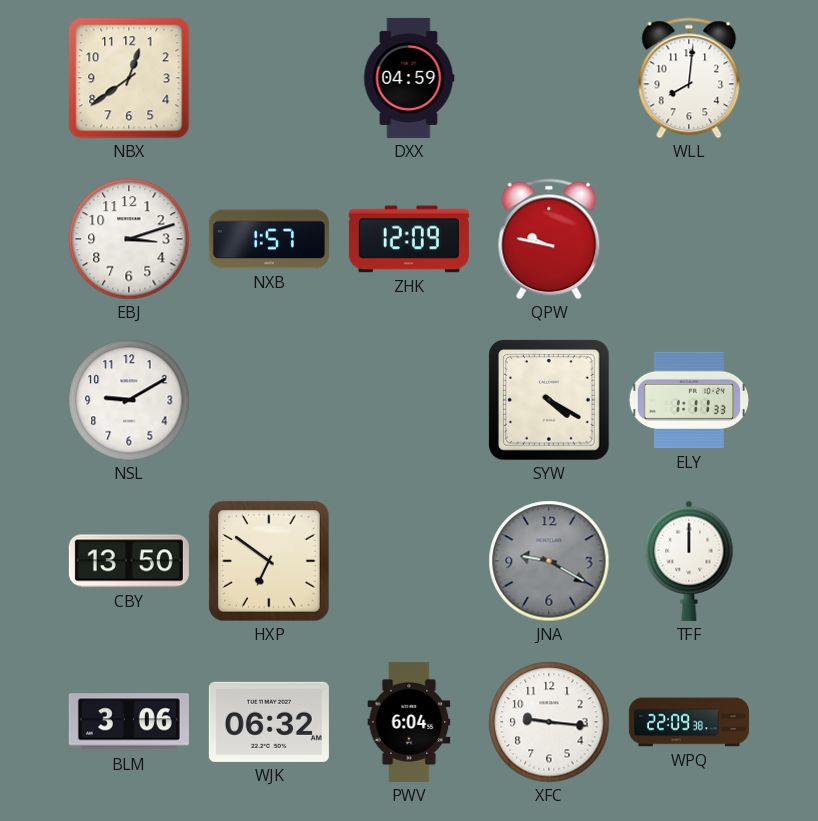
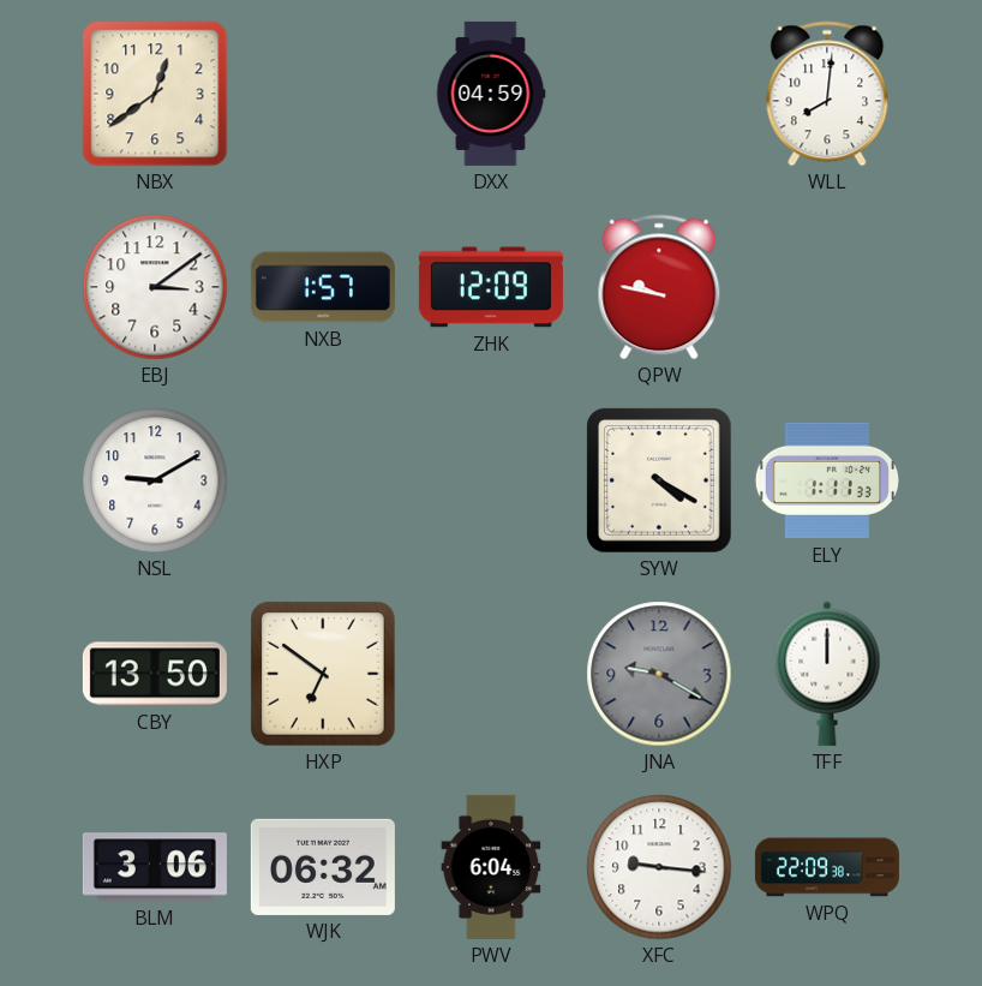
EBJ: 3:12 -> 3:09
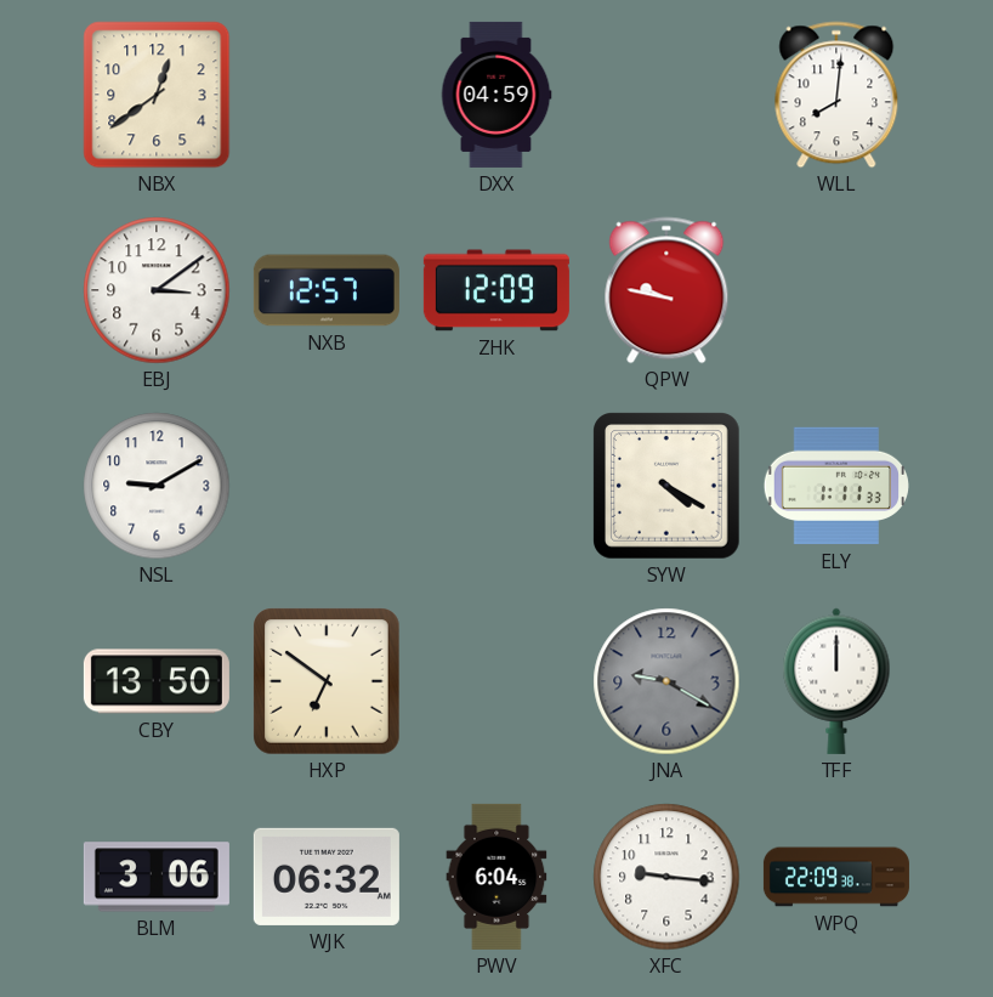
NXB: 1:57 -> 12:57
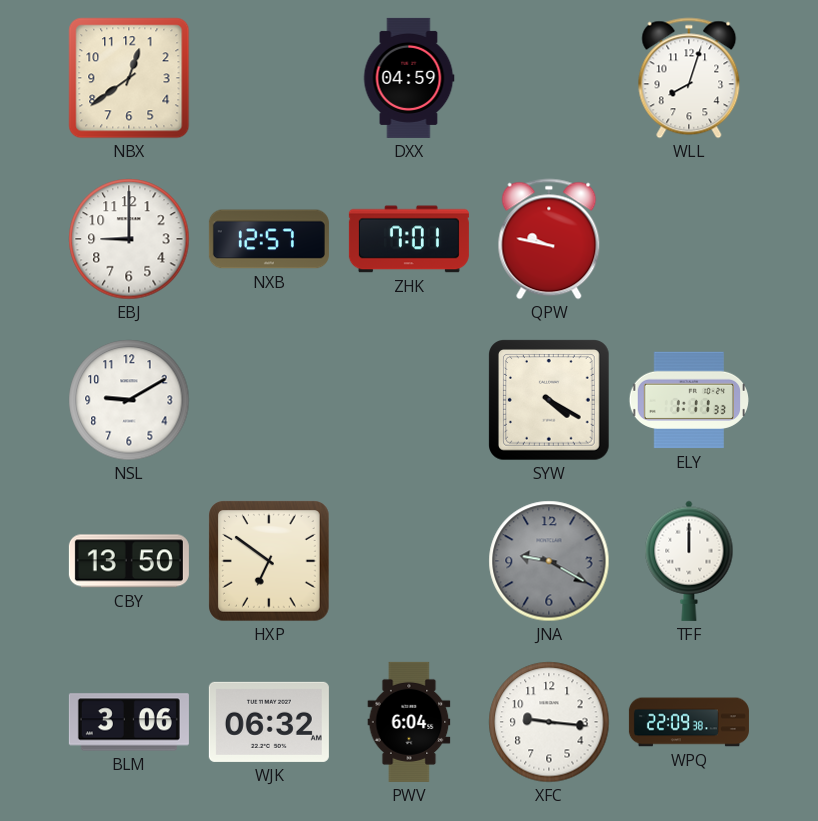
WLL: 8:01 -> 8:03
EBJ: 3:09 -> 9:00
ZHK: 12:09 -> 7:01
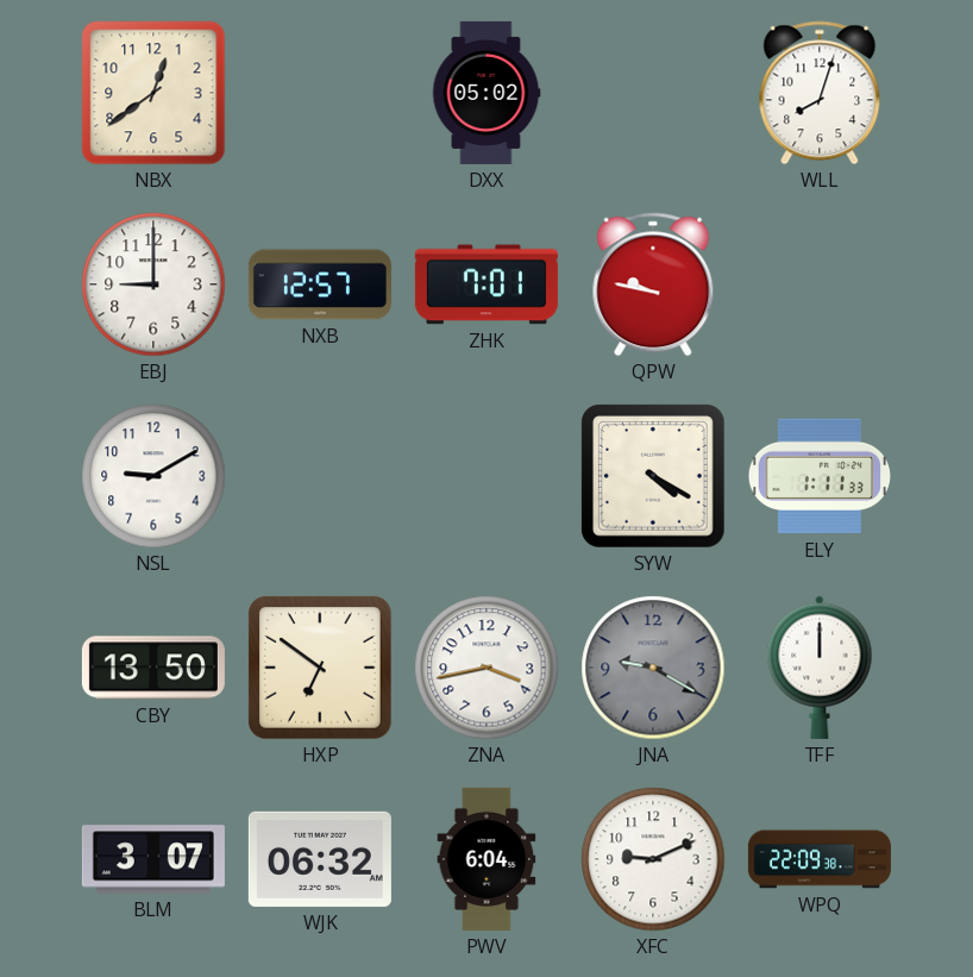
DXX: 04:59 -> 05:02
ZNA: none -> 3:43
BLM: 3:06 -> 3:07
XFC: 9:16 -> 9:11
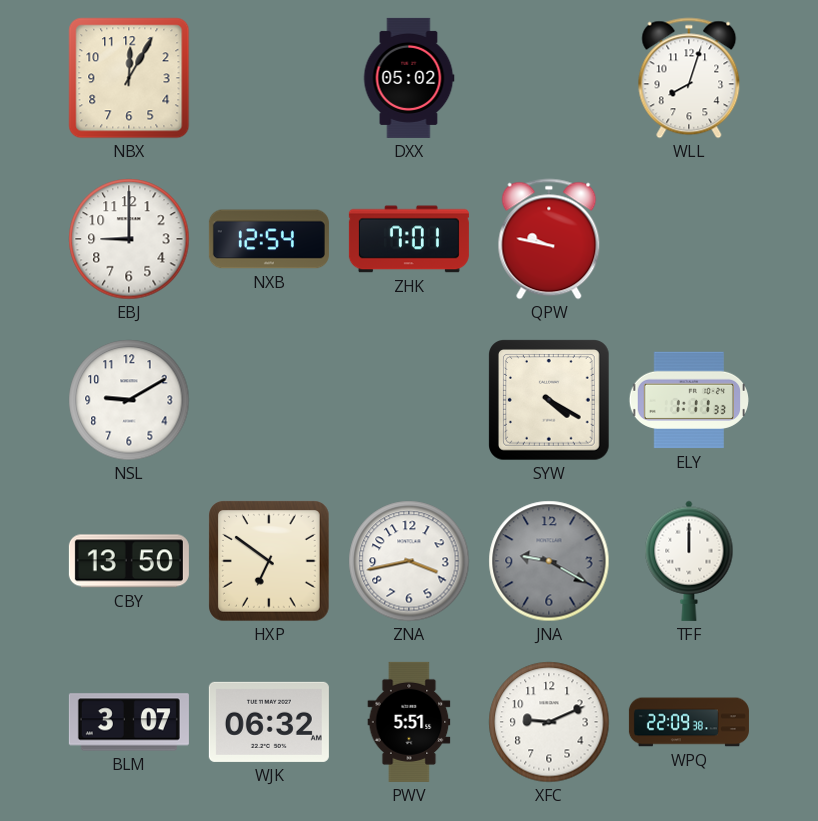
NBX: 12:39 -> 12:05
NXB: 12:57 -> 12:54
PWV: 6:04 -> 5:51
